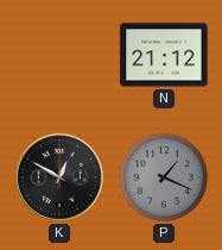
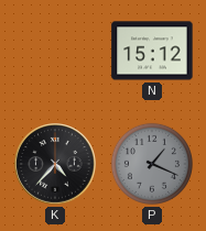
N: 21:12 -> 15:12
K: 12:50 -> 4:37
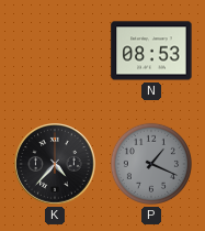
N: 15:12 -> 08:53
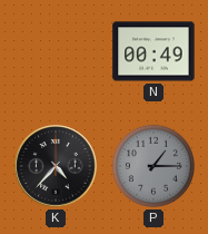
N: 08:53 -> 00:49
P: 1:19 -> 1:15
